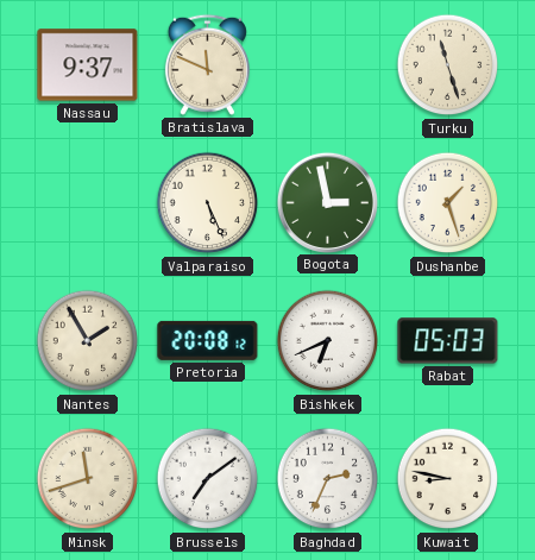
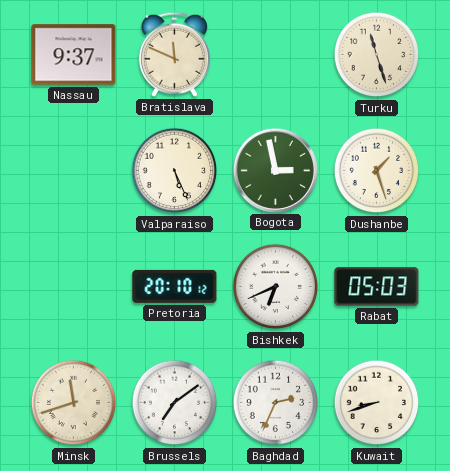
Nantes: 1:55 -> none
Pretoria: 20:08 -> 20:10
Kuwait: 8:47 -> 8:42
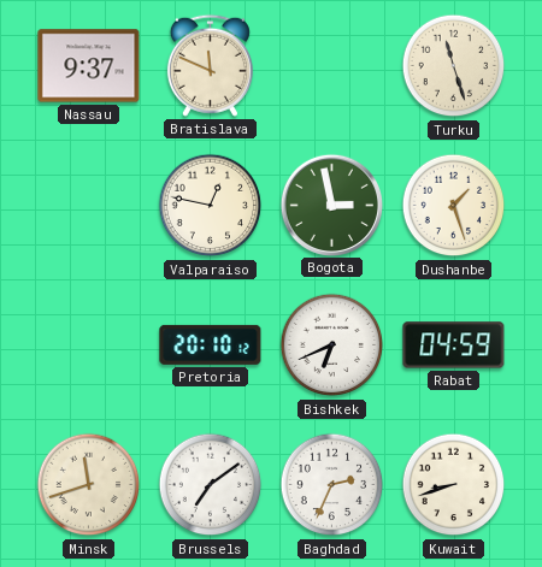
Valparaiso: 5:26 -> 12:47
Rabat: 05:03 -> 04:59
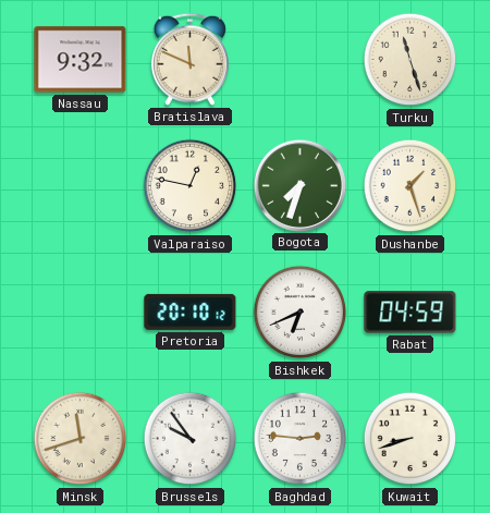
Nassau: 9:37 -> 9:32
Bogota: 2:58 -> 7:33
Brussels: 7:09 -> 9:54
Baghdad: 2:34 -> 2:46
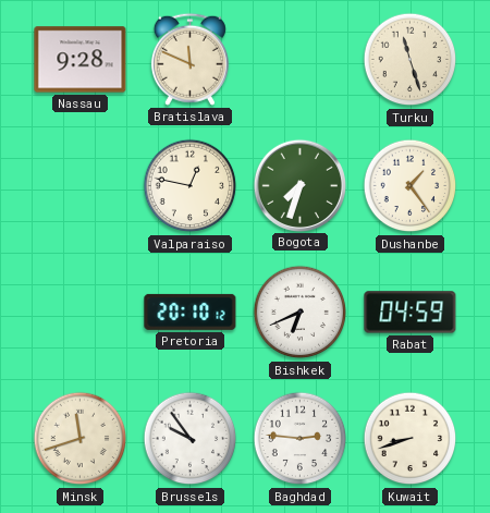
Nassau: 9:32 -> 9:28
Dushanbe: 1:27 -> 1:24
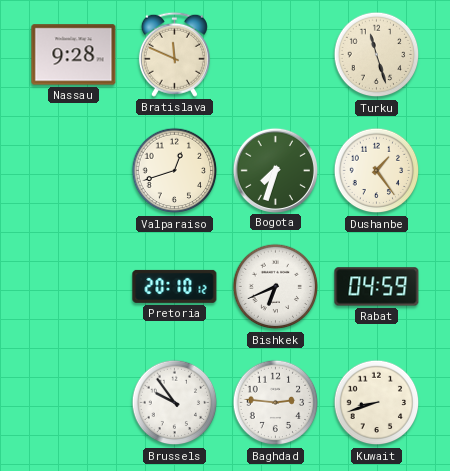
Valparaiso: 12:47 -> 12:42
Minsk: 11:42 -> none
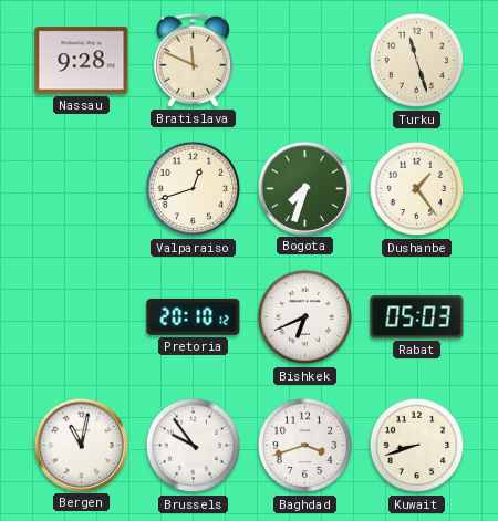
Rabat: 04:59 -> 05:03
Bergen: none -> 11:02
Baghdad: 2:46 -> 3:42
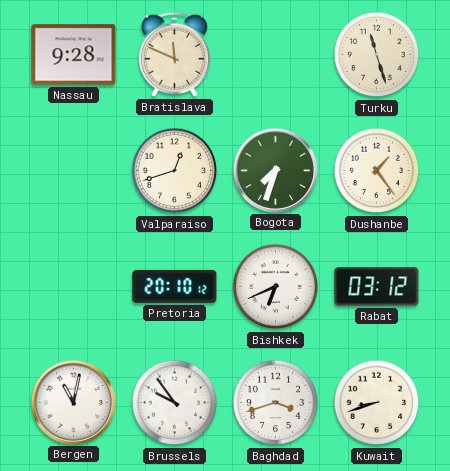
Rabat: 05:03 -> 03:12
